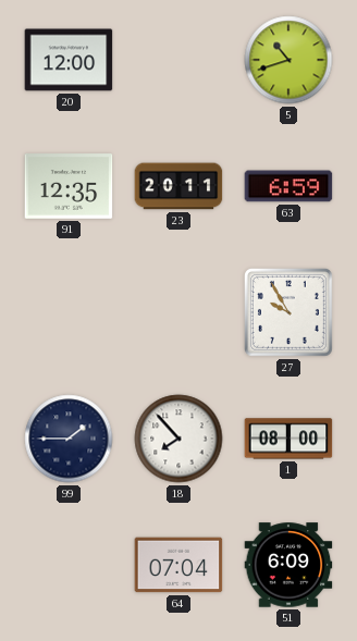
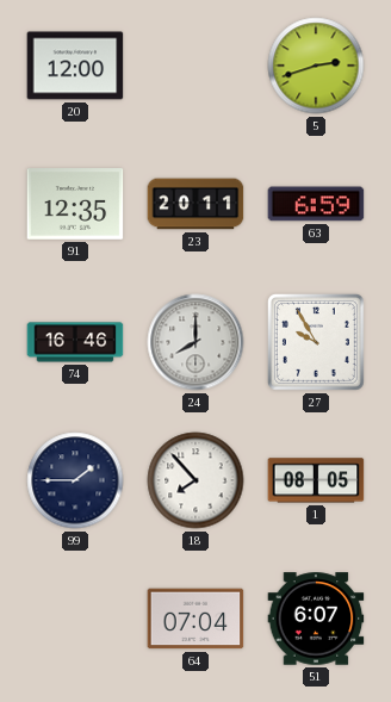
5: 10:42 -> 2:42
74: none -> 16:46
24: none -> 8:00
1: 08:00 -> 08:05
51: 6:09 -> 6:07
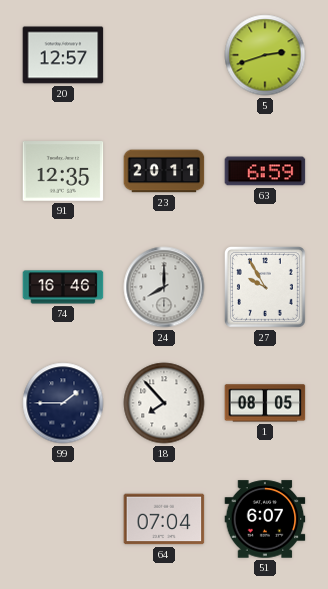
20: 12:00 -> 12:57
